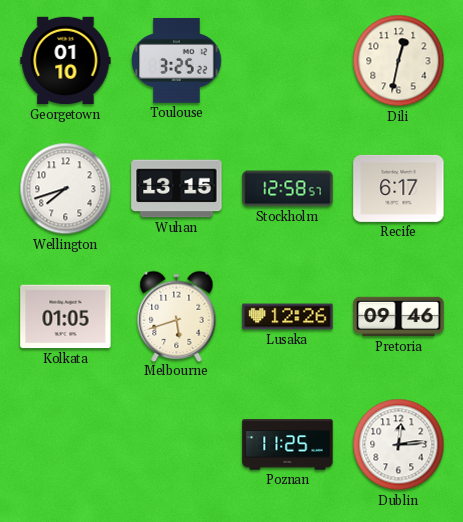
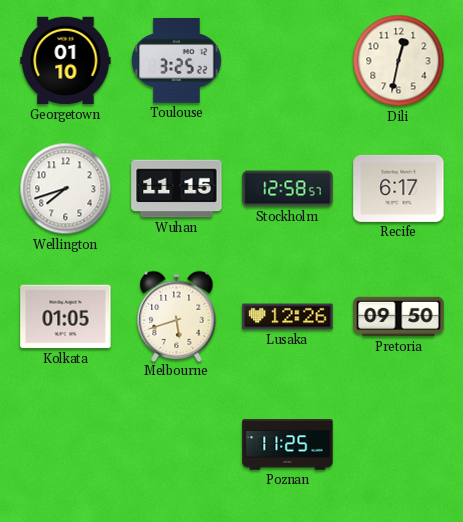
Wuhan: 13:15 -> 11:15
Pretoria: 09:46 -> 09:50
Dublin: 12:14 -> none
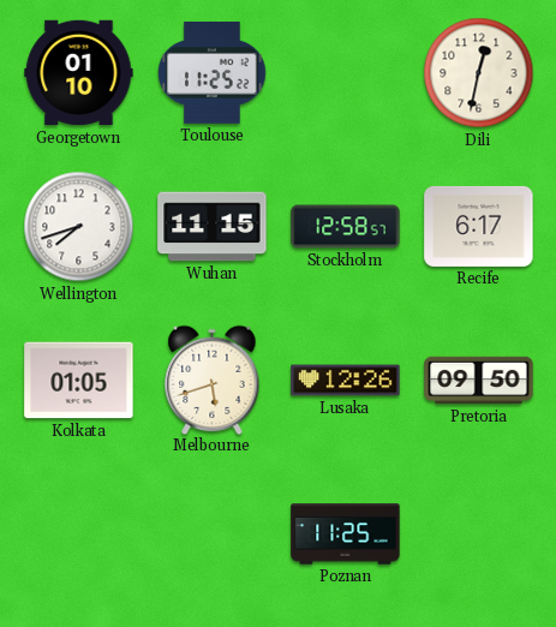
Toulouse: 3:25 -> 11:25
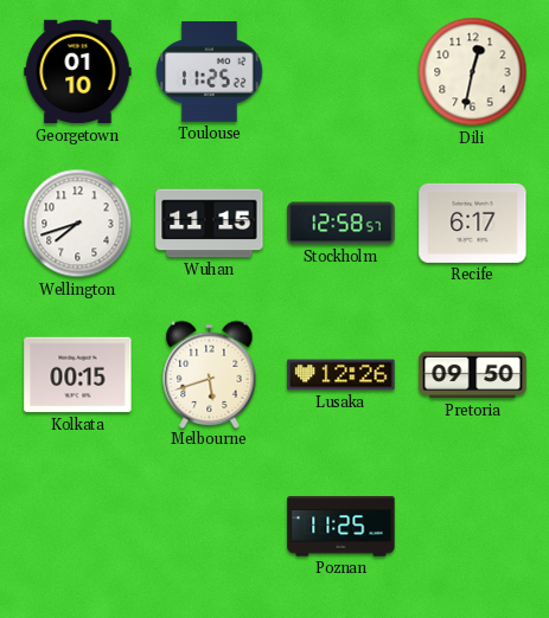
Kolkata: 01:05 -> 00:15
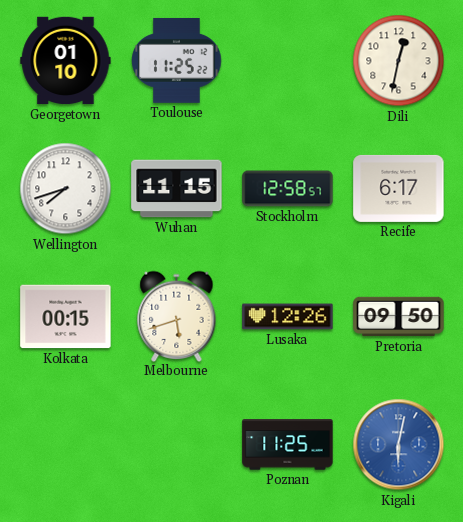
Kigali: none -> 6:02
